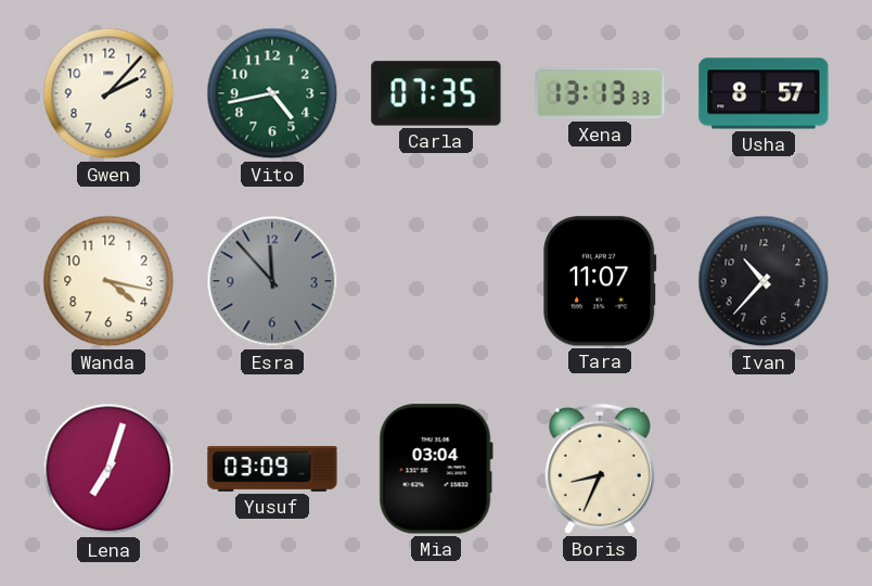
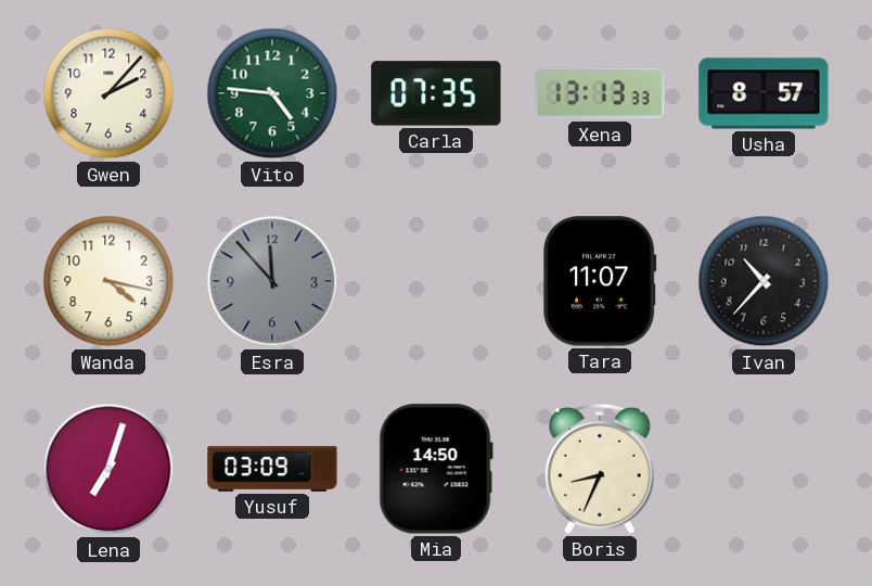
Vito: 4:43 -> 4:46
Mia: 03:04 -> 14:50
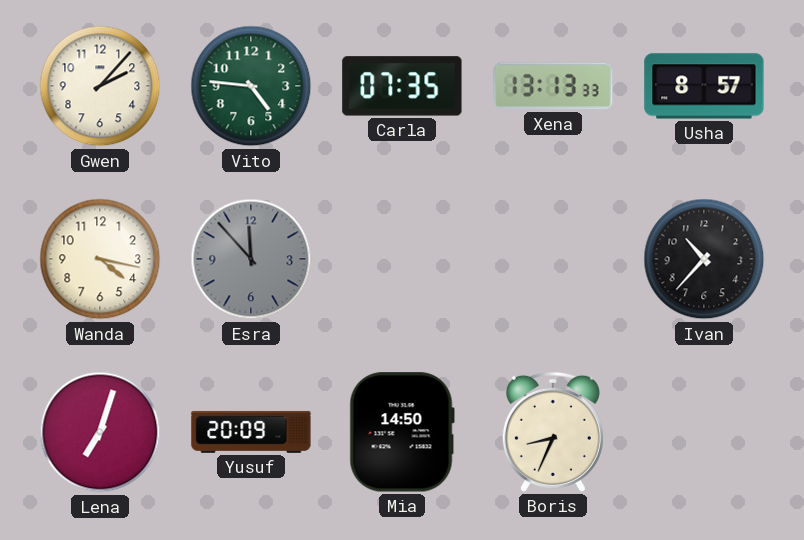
Tara: 11:07 -> none
Yusuf: 03:09 -> 20:09
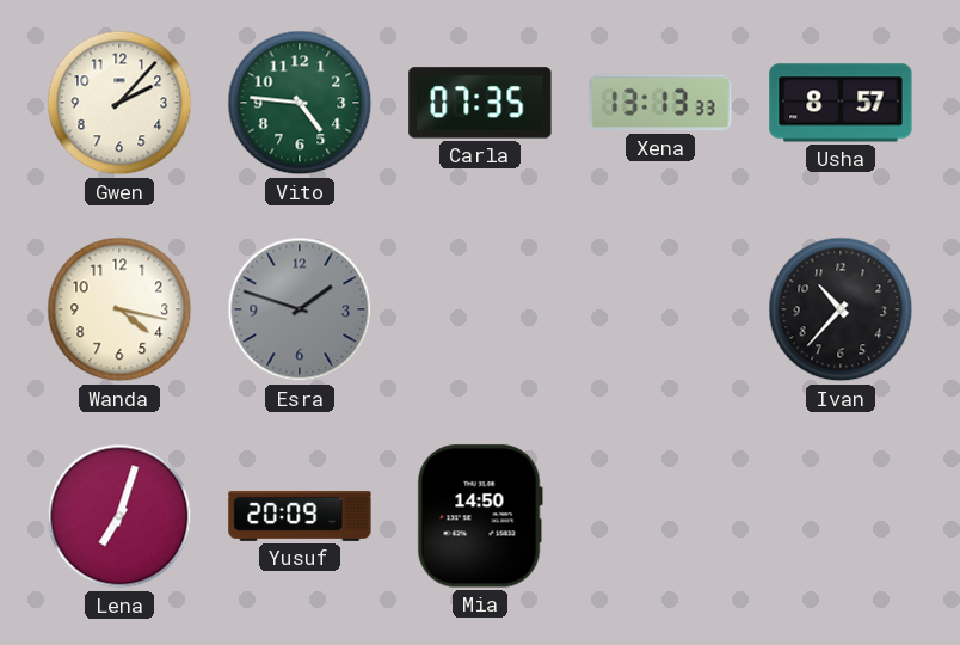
Esra: 11:53 -> 1:48
Boris: 8:34 -> none
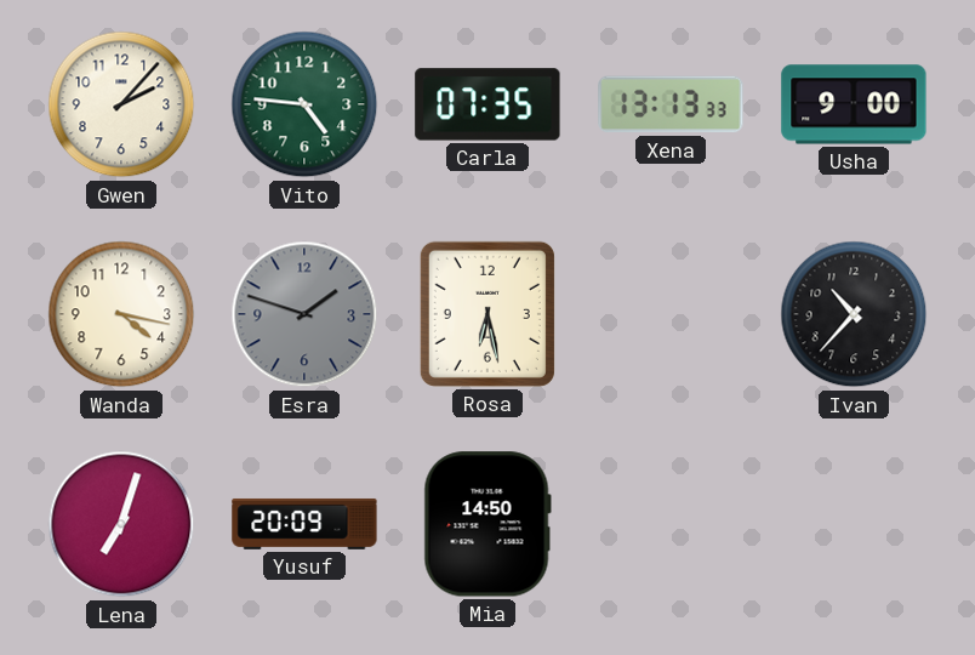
Usha: 8:57 -> 9:00
Rosa: none -> 6:28
